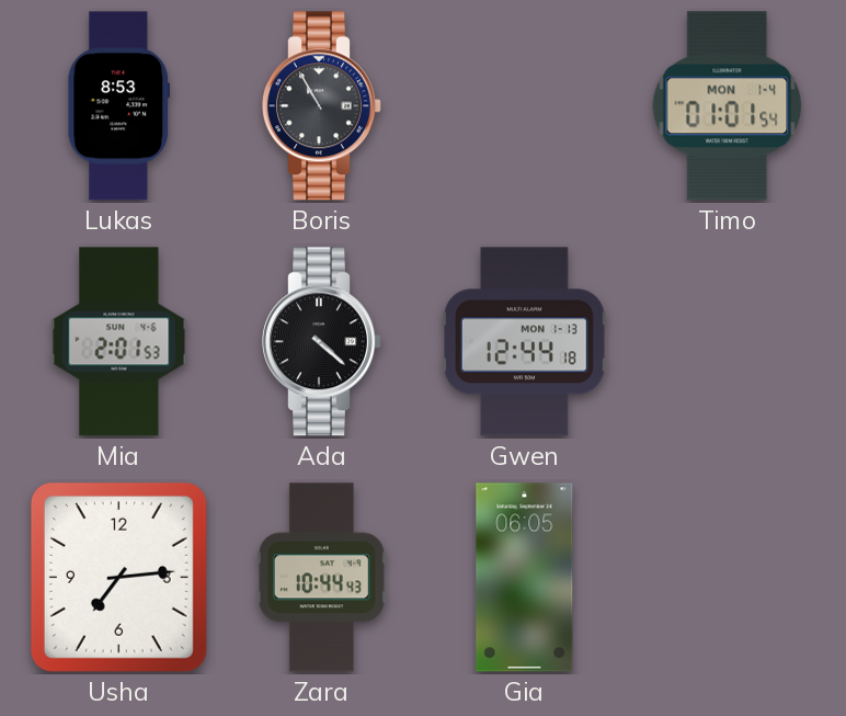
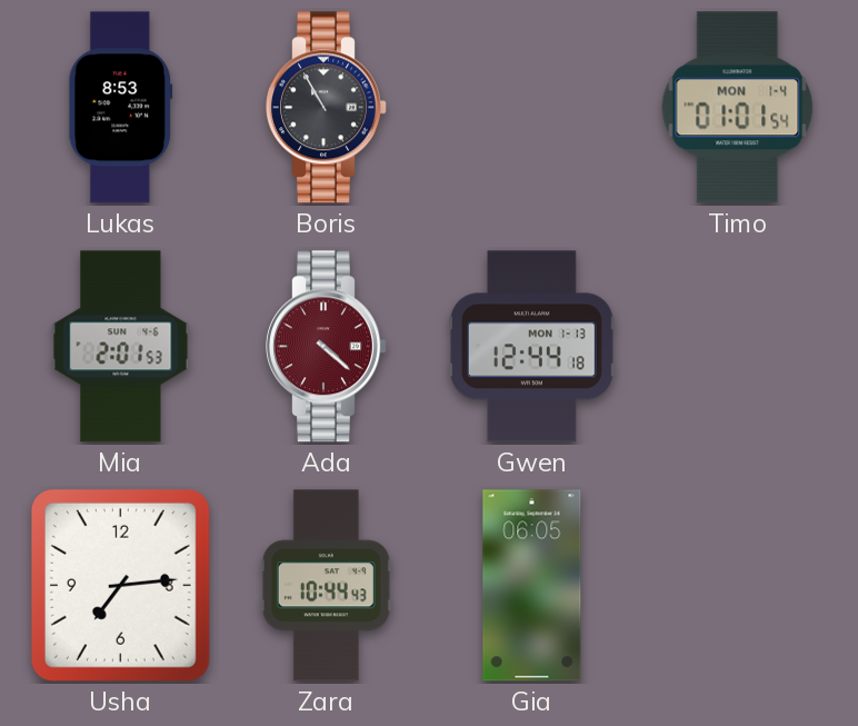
Ada dial: black -> burgundy
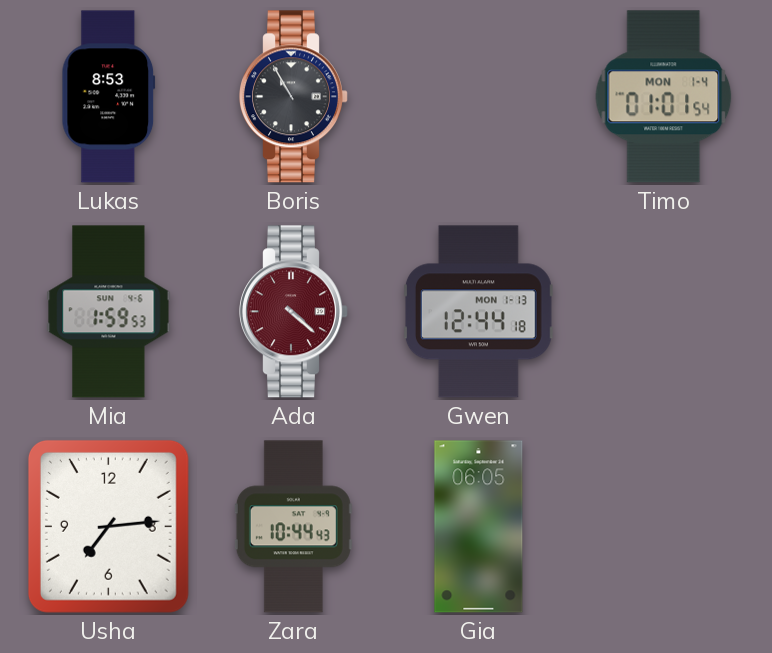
Mia: 2:01 -> 1:59
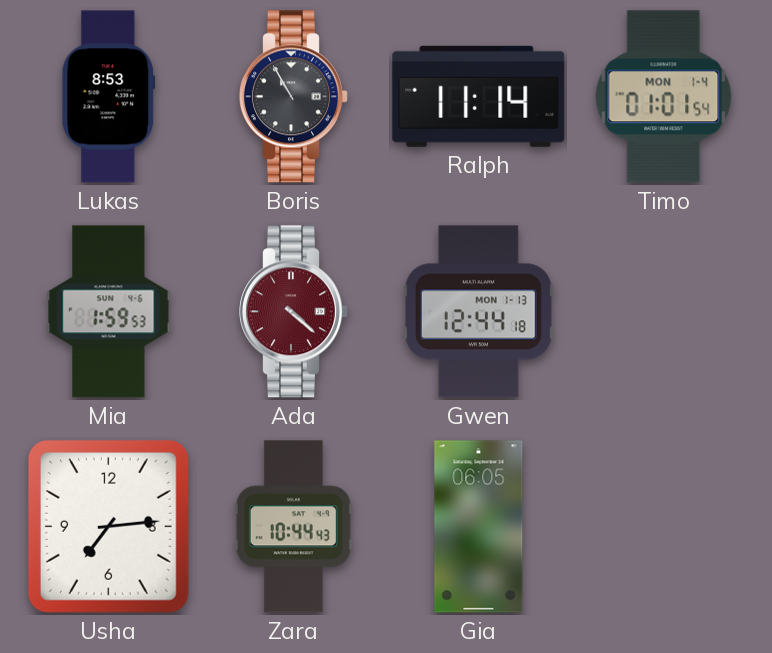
Ralph: none -> 11:14
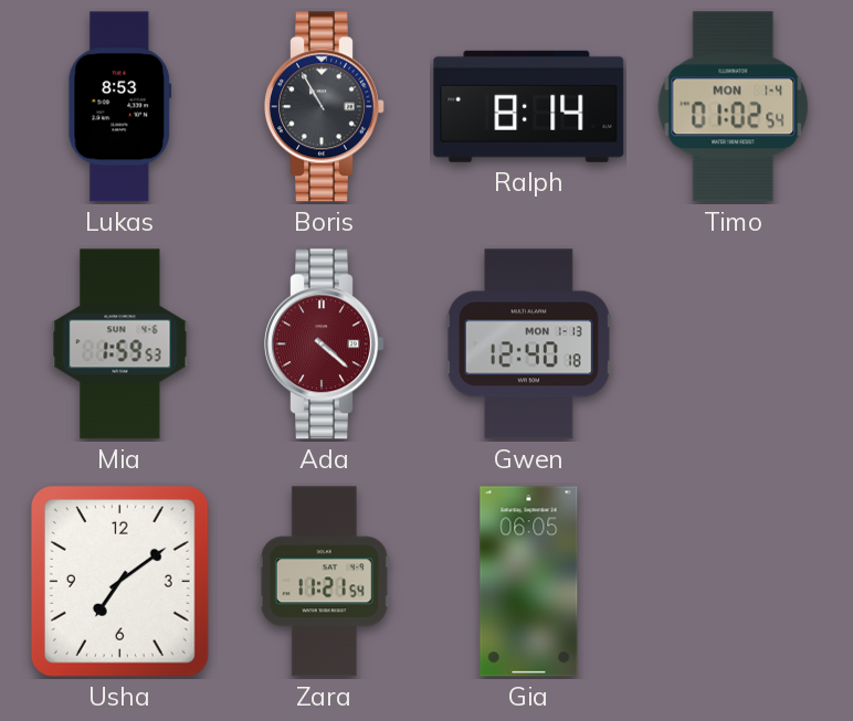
Ralph: 11:14 -> 8:14
Timo: 01:01 -> 01:02
Gwen: 12:44 -> 12:40
Usha: 7:14 -> 7:09
Zara: 10:44 -> 11:21
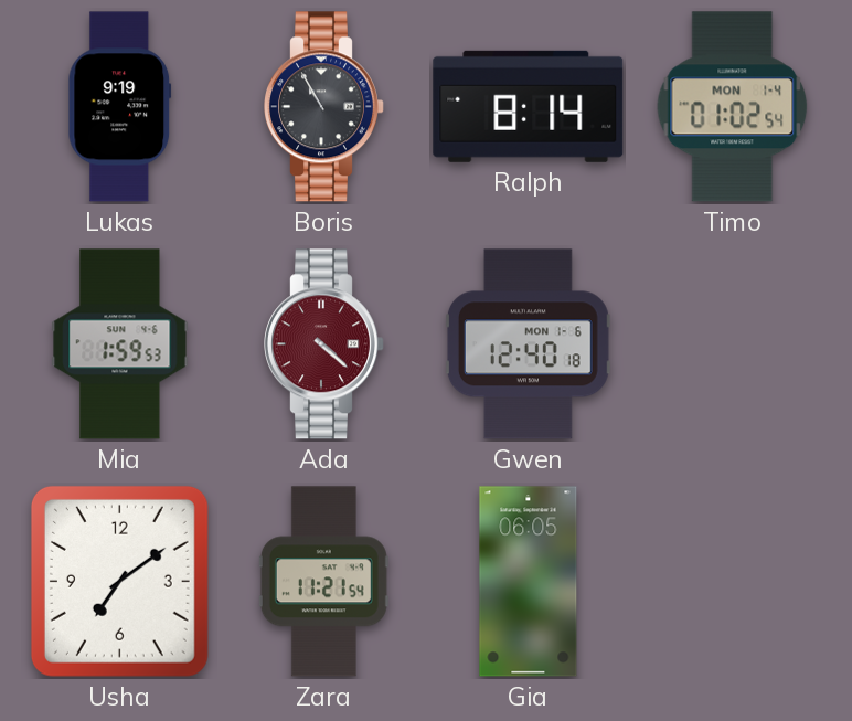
Lukas: 8:53 -> 9:19
Gwen date: MON 1-13 -> MON 1-6
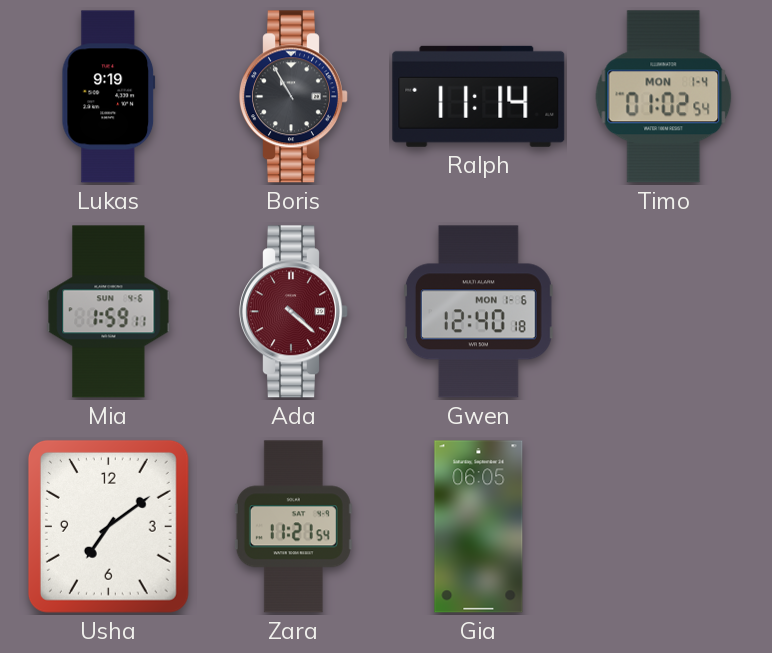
Ralph: 8:14 -> 11:14
Mia: 1:59:53 -> 1:59:11
